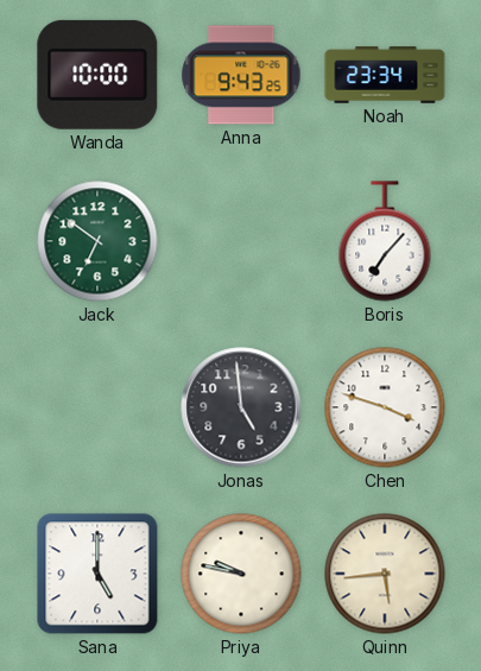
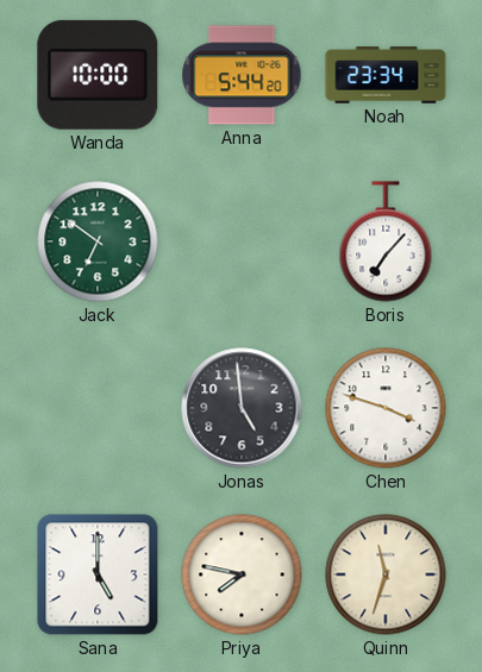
Anna: 9:43 -> 5:44
Priya: 9:47 -> 7:47
Quinn: 5:44 -> 11:33
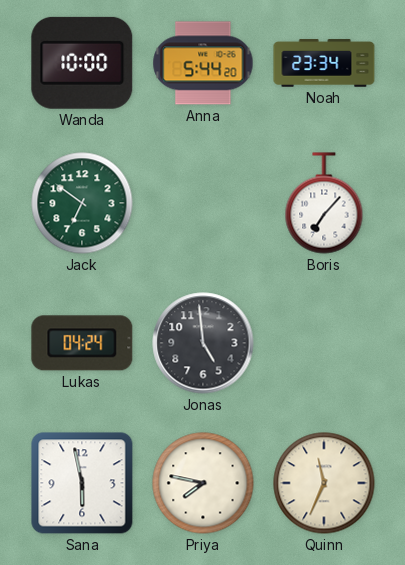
Lukas: none -> 04:24
Chen: 3:48 -> none
Sana: 5:00 -> 5:58
Quinn: 11:33 -> 11:34
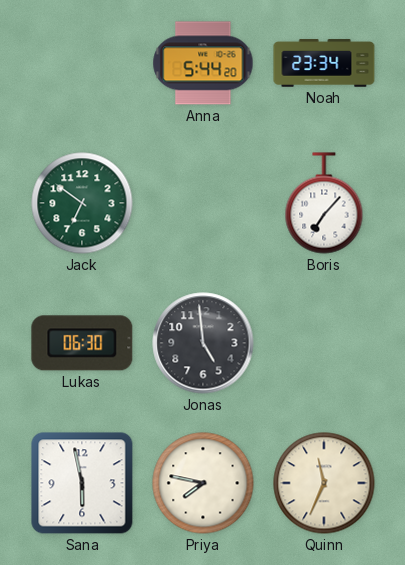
Wanda: 10:00 -> none
Lukas: 04:24 -> 06:30
